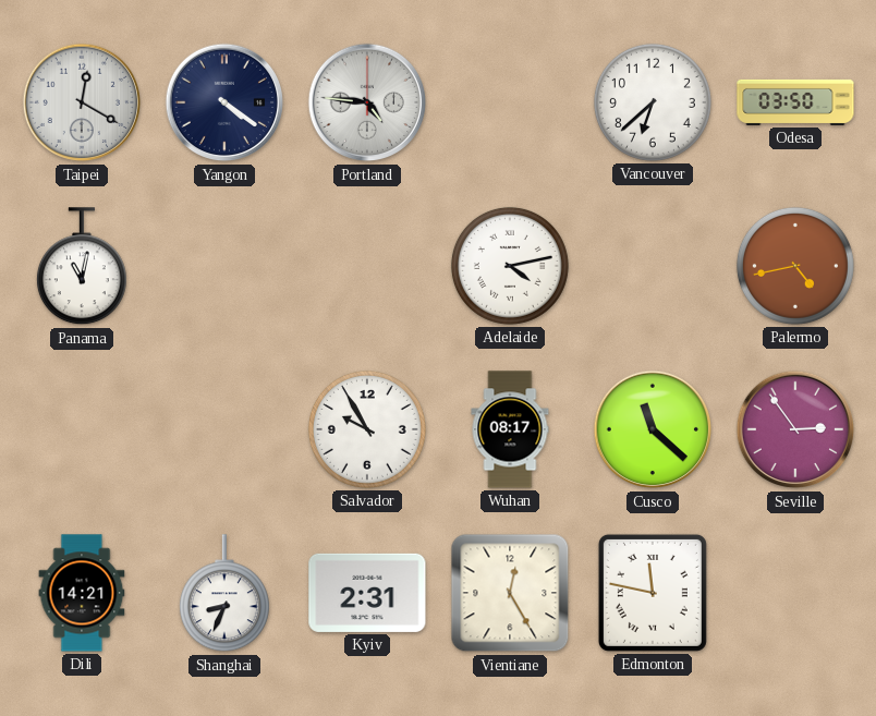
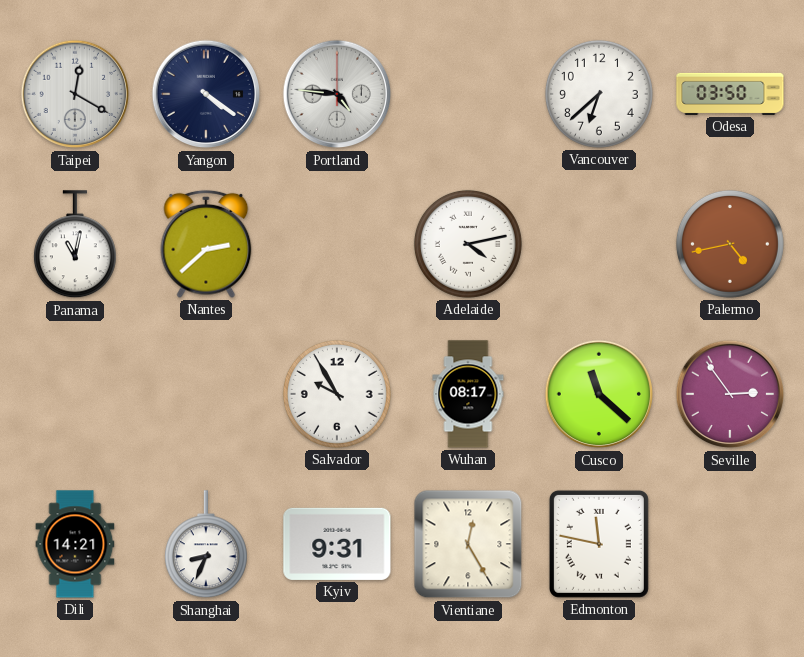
Nantes: none -> 2:38
Kyiv: 2:31 -> 9:31
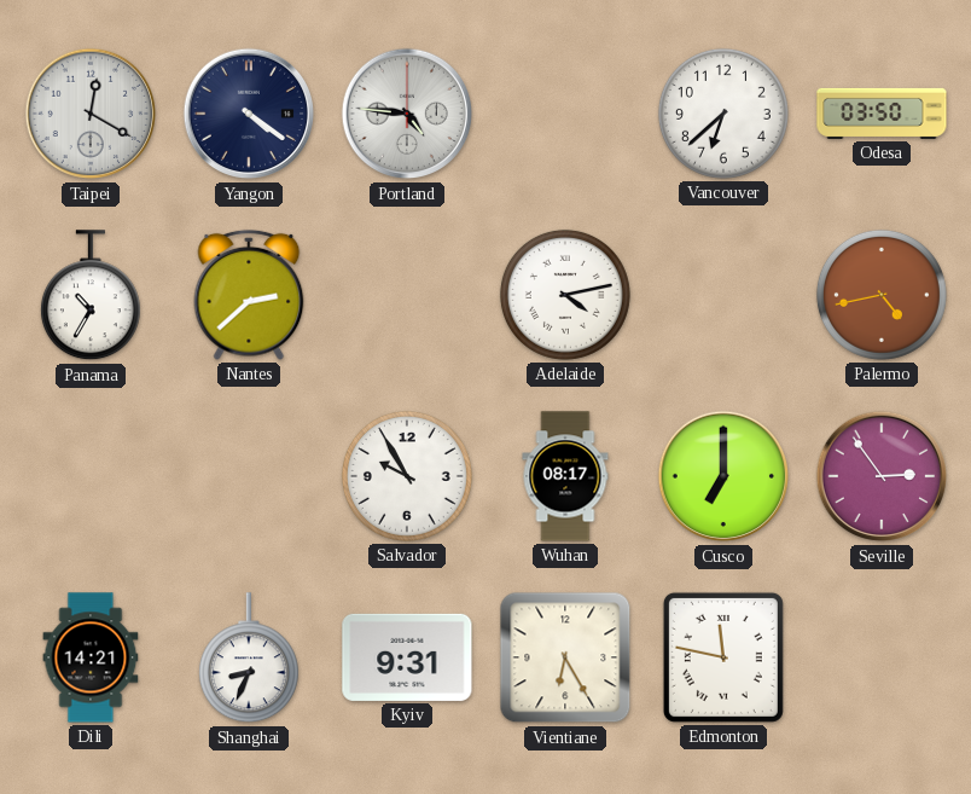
Panama: 11:02 -> 10:35
Cusco: 11:22 -> 7:00
Vientiane: 12:25 -> 6:25
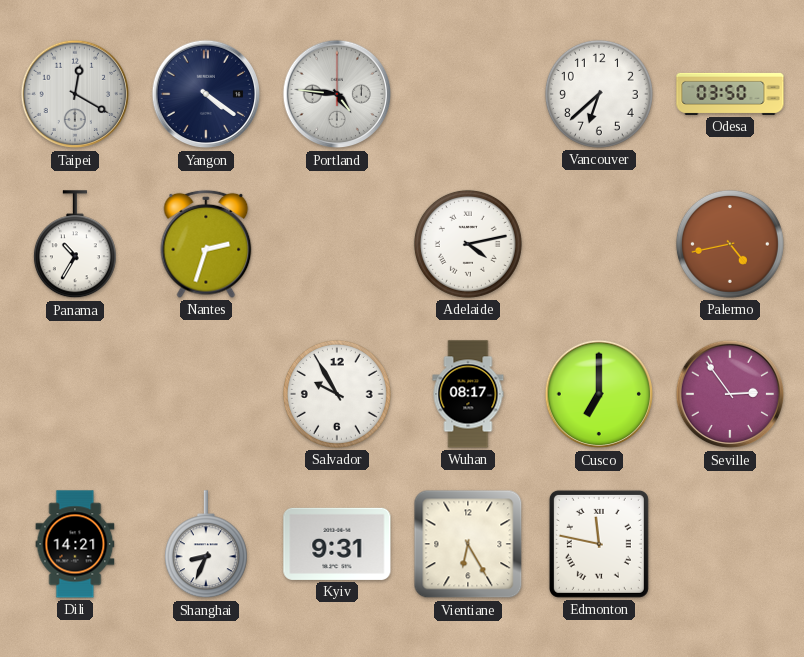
Nantes: 2:38 -> 2:33
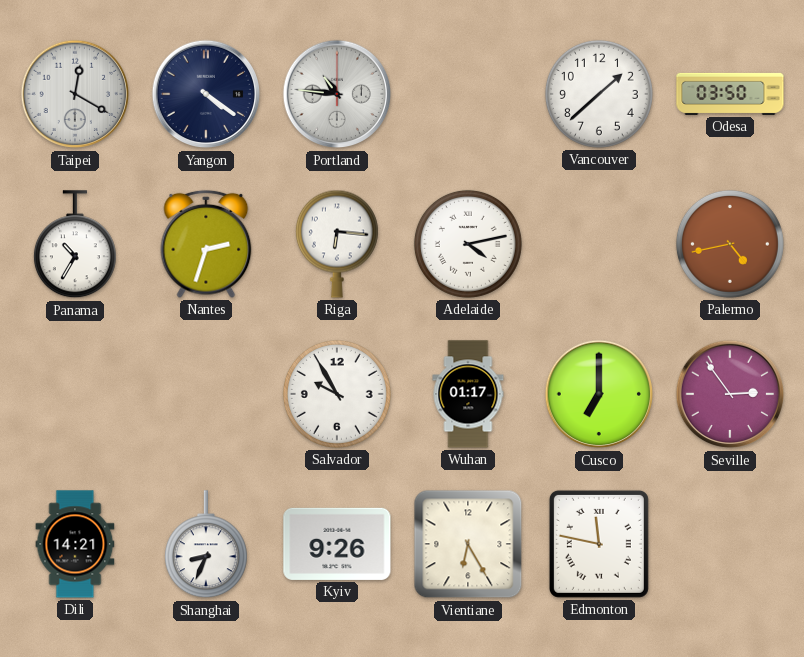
Portland: 4:46 -> 10:46
Vancouver: 6:38 -> 1:38
Riga: none -> 6:16
Wuhan: 08:17 -> 01:17
Kyiv: 9:31 -> 9:26
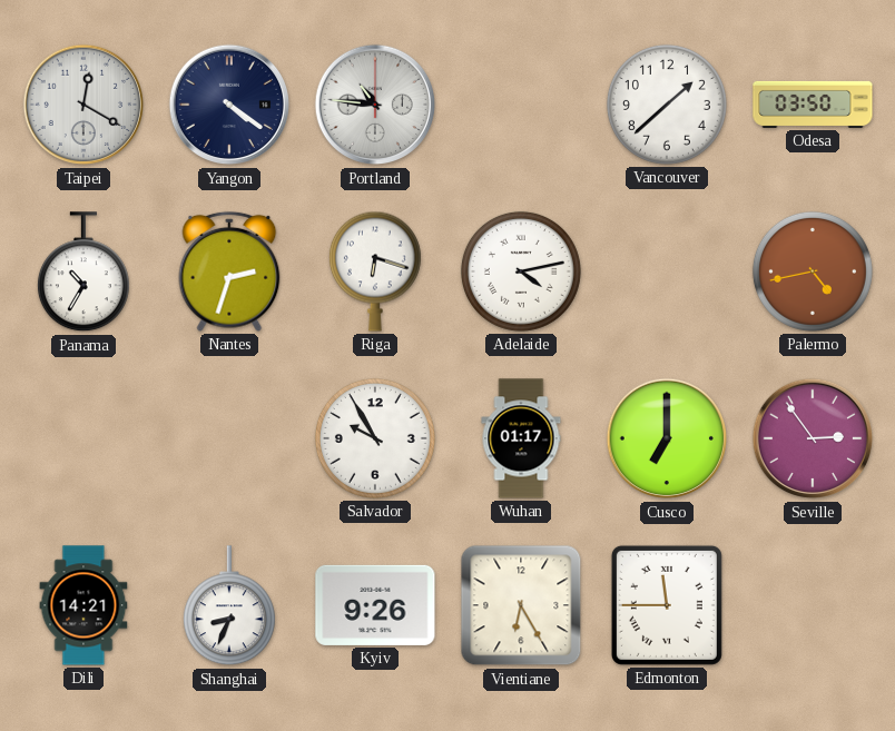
Riga: 6:16 -> 6:18
Edmonton: 11:47 -> 11:45
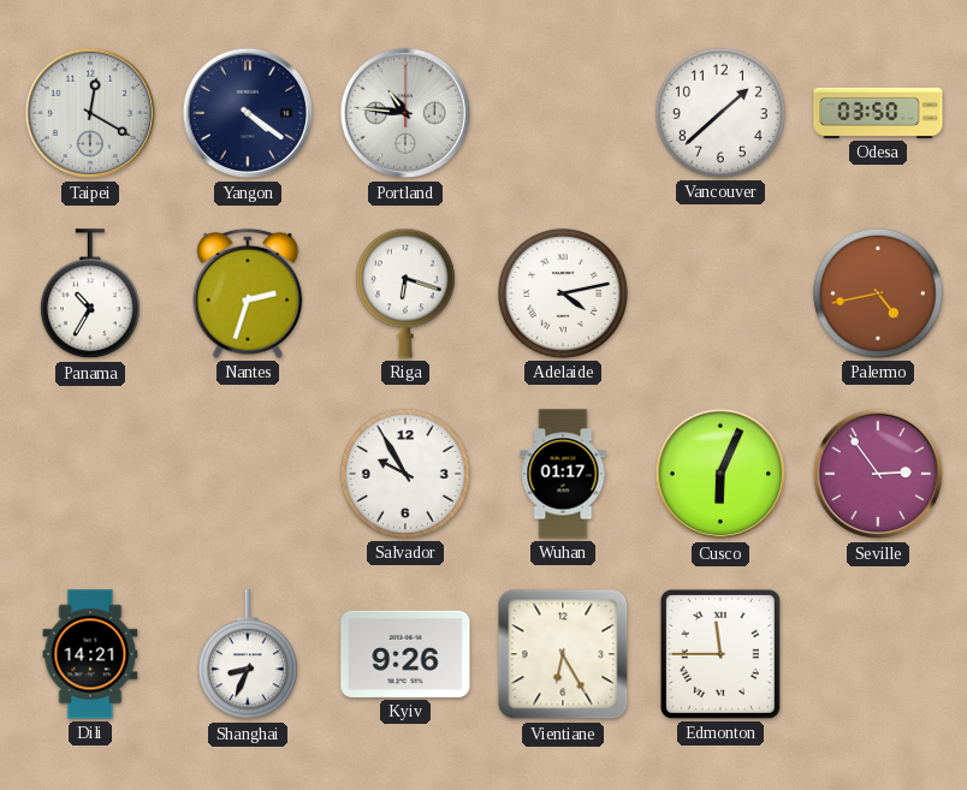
Cusco: 7:00 -> 6:04
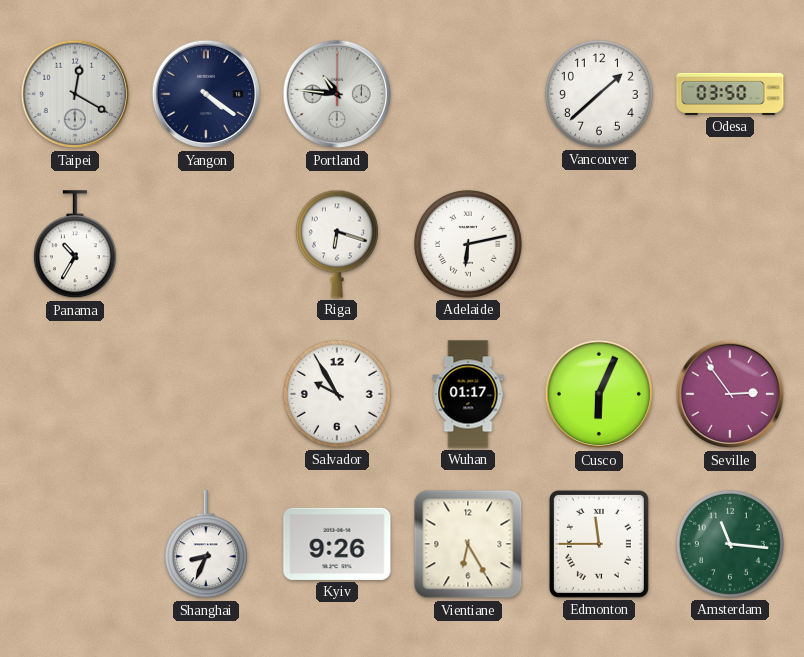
Nantes: 2:33 -> none
Adelaide: 4:13 -> 6:13
Palermo: 4:43 -> none
Dili: 14:21 -> none
Amsterdam: none -> 11:16
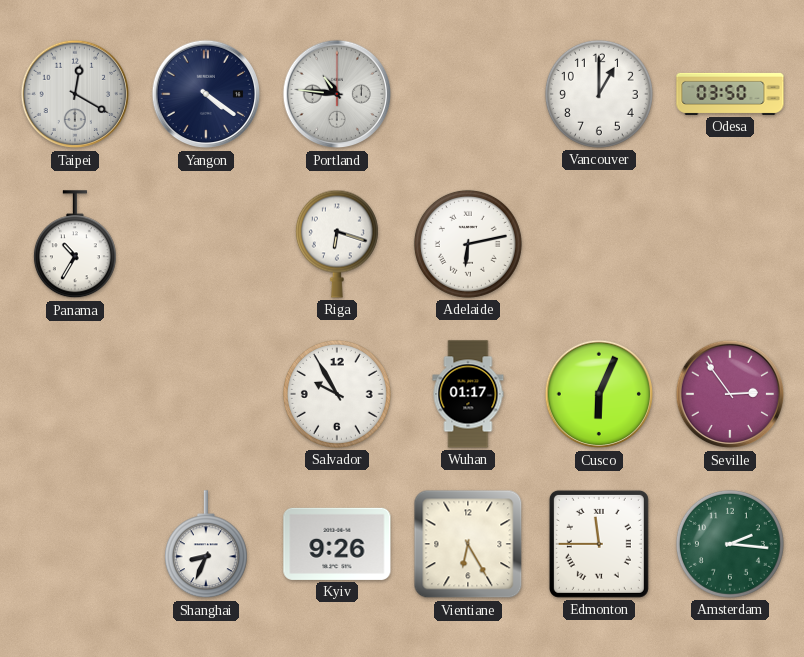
Vancouver: 1:38 -> 1:00
Amsterdam: 11:16 -> 2:16
